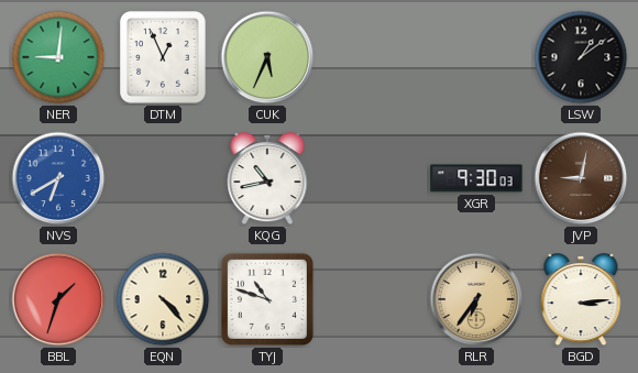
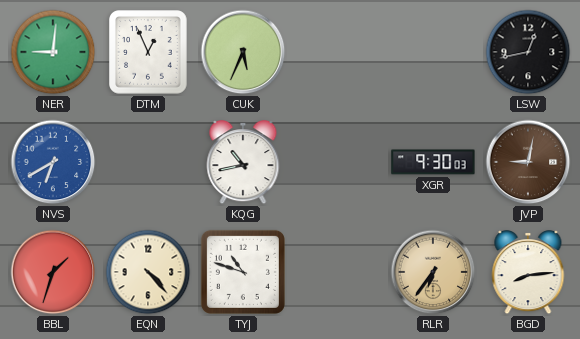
LSW: 1:09 -> 12:43
BGD: 3:14 -> 8:14
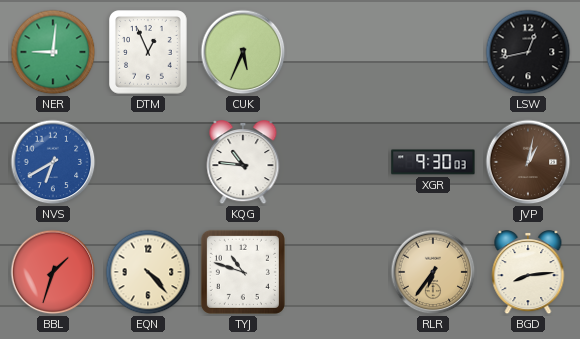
KQG: 10:43 -> 10:46
JVP: 9:02 -> 1:02
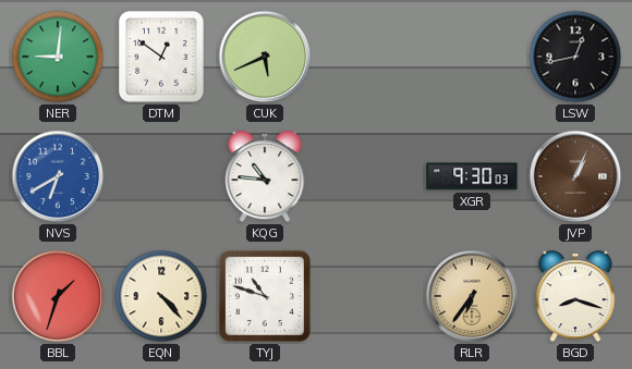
DTM: 12:56 -> 12:51
CUK: 5:34 -> 5:41
JVP: 1:02 -> 1:04
BGD: 8:14 -> 8:18
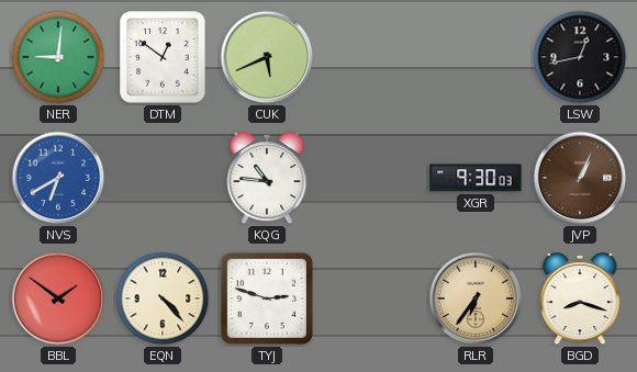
BBL: 1:33 -> 1:51
TYJ: 10:48 -> 2:48
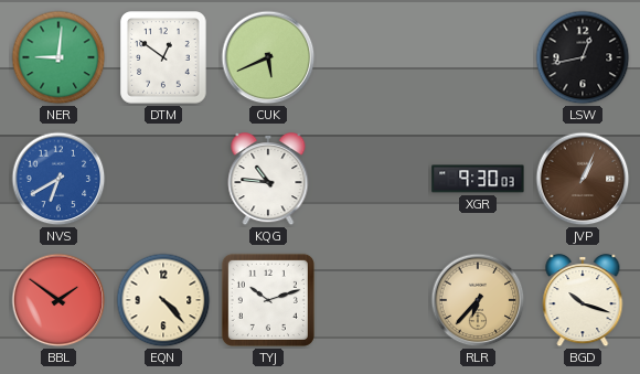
TYJ: 2:48 -> 10:12
RLR: 6:36 -> 6:37
BGD: 8:18 -> 10:18
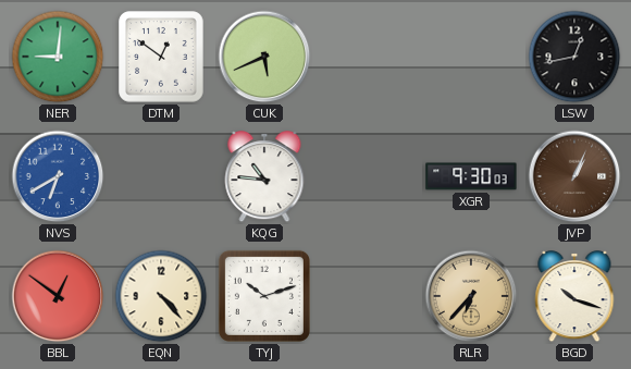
BBL: 1:51 -> 12:51
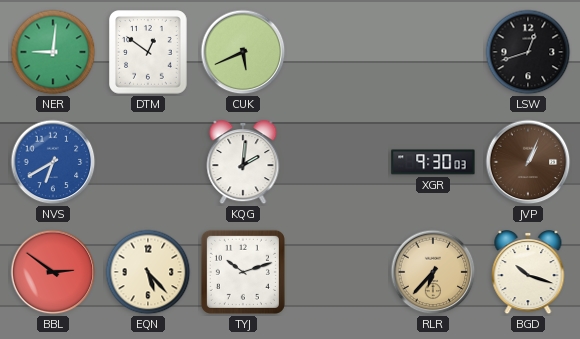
LSW: 12:43 -> 12:42
KQG: 10:46 -> 2:01
BBL: 12:51 -> 2:51
EQN: 4:23 -> 5:23
